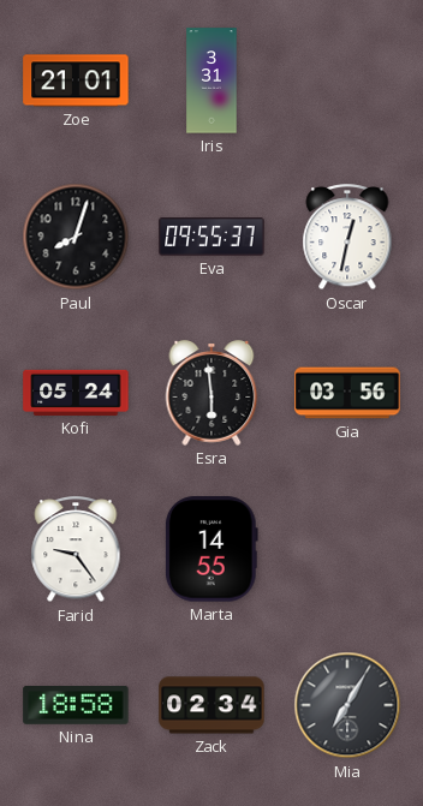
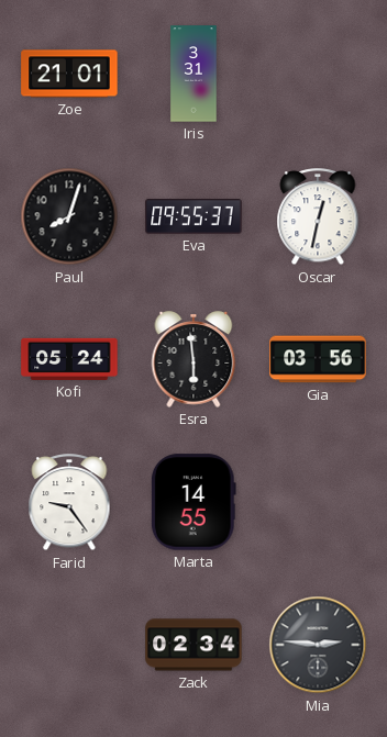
Nina: 18:58 -> none
Mia: 7:05 -> 2:46
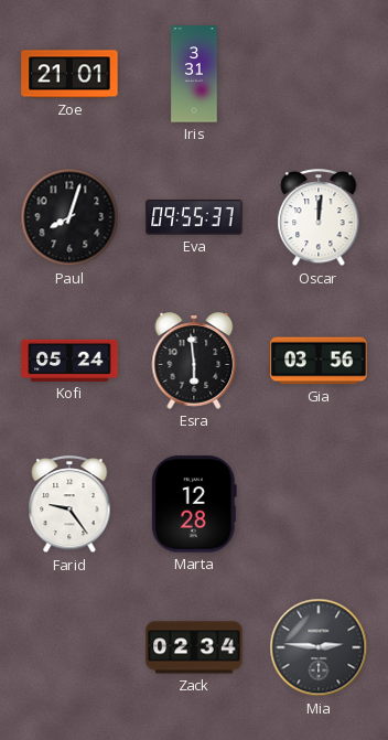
Oscar: 12:32 -> 12:01
Marta: 14:55 -> 12:28
